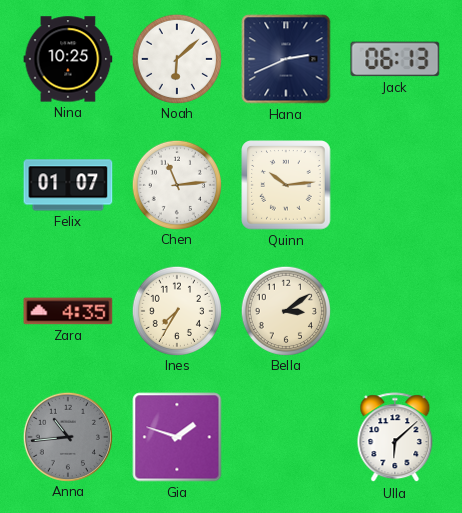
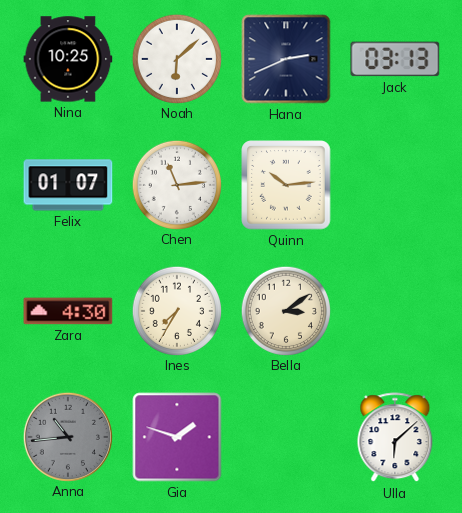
Jack: 06:13 -> 03:13
Zara: 4:35 -> 4:30
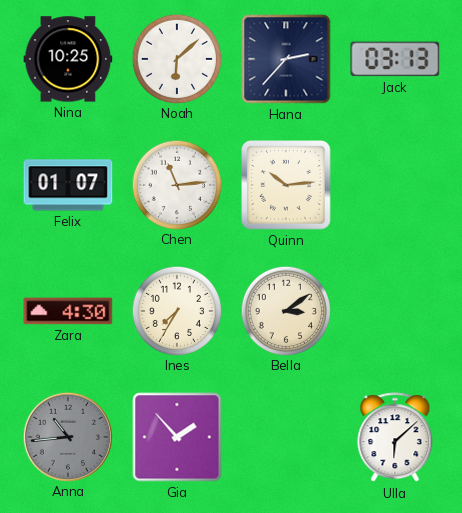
Hana: 2:41 -> 2:37
Gia: 1:48 -> 1:53
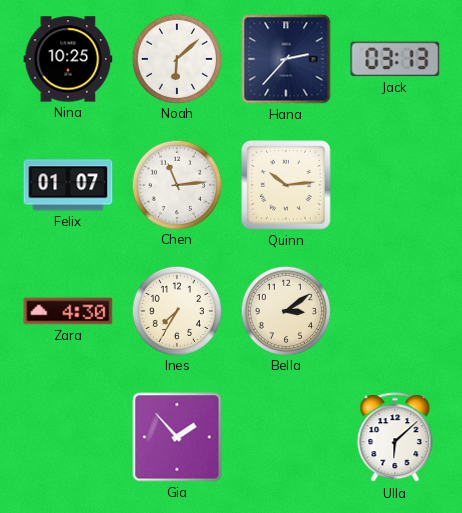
Anna: 10:44 -> none
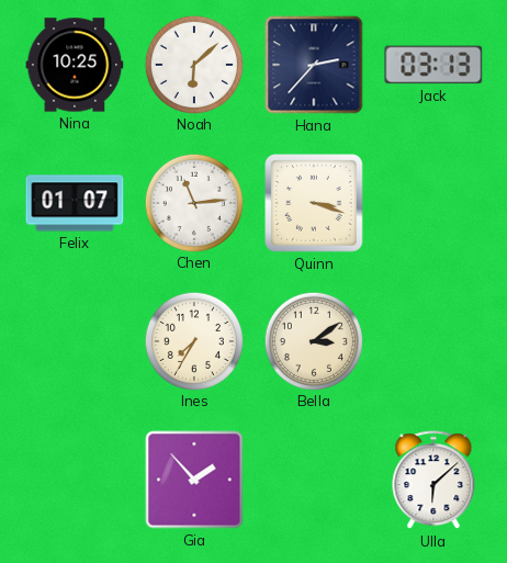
Quinn: 10:14 -> 3:18
Zara: 4:30 -> none
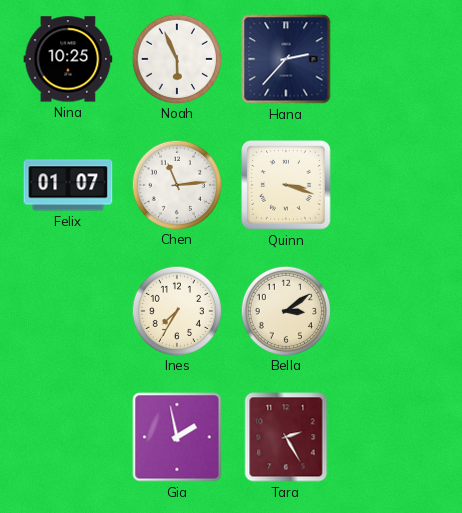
Noah: 6:08 -> 5:56
Jack: 03:13 -> none
Gia: 1:53 -> 1:58
Tara: none -> 2:25
Ulla: 6:08 -> none
